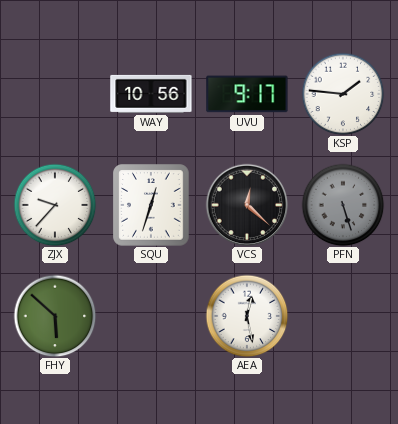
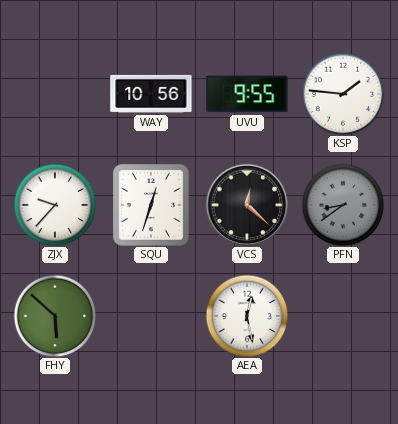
UVU: 9:17 -> 9:55
PFN: 5:27 -> 8:39
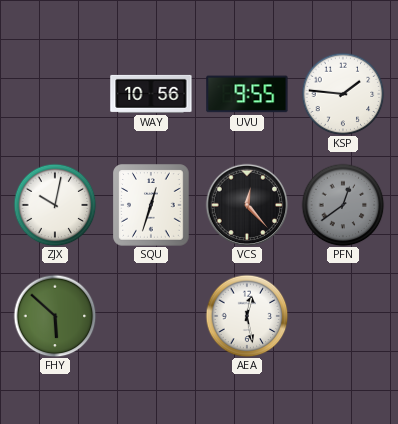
ZJX: 9:37 -> 10:02
VCS: 12:22 -> 12:23
PFN: 8:39 -> 12:39
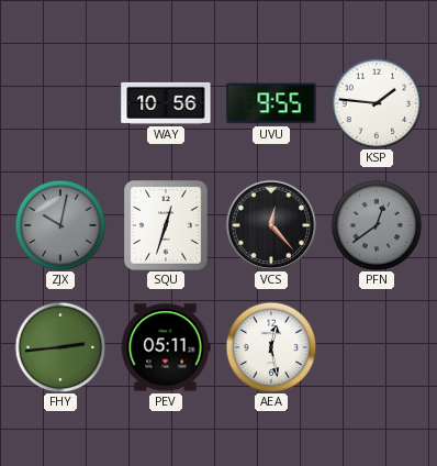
ZJX dial: white -> grey
FHY: 5:52 -> 2:44
PEV: none -> 05:11
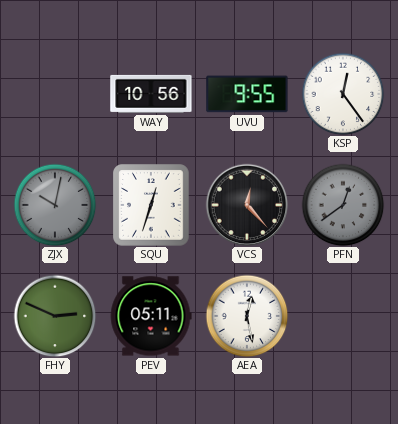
KSP: 1:46 -> 12:24
FHY: 2:44 -> 2:49
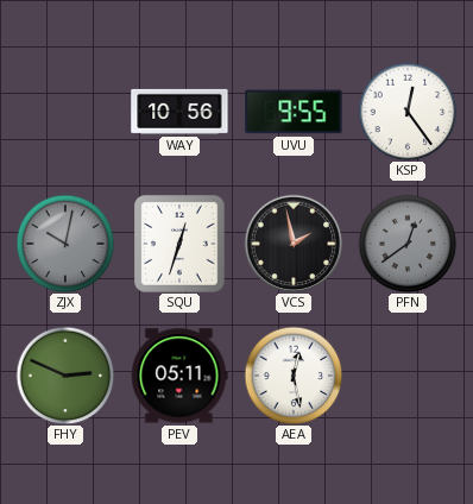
VCS: 12:23 -> 1:58
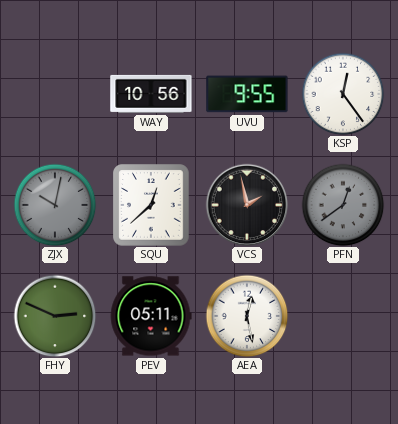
SQU: 12:33 -> 12:38
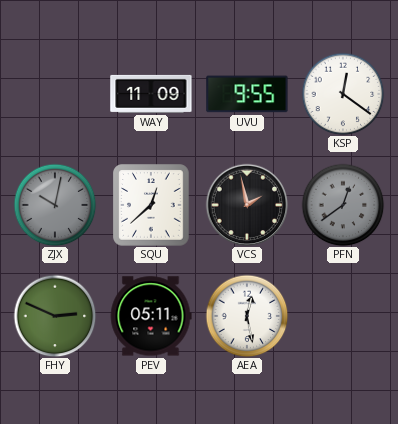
WAY: 10:56 -> 11:09
KSP: 12:24 -> 12:21
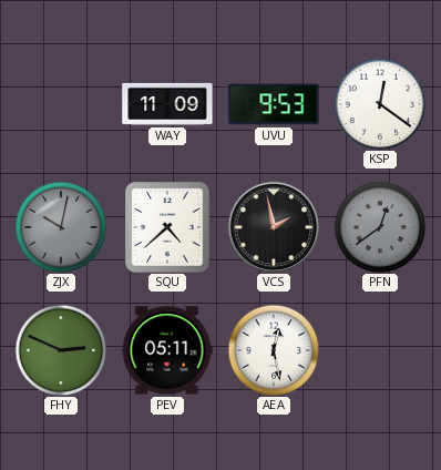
UVU: 9:55 -> 9:53
SQU: 12:38 -> 4:38
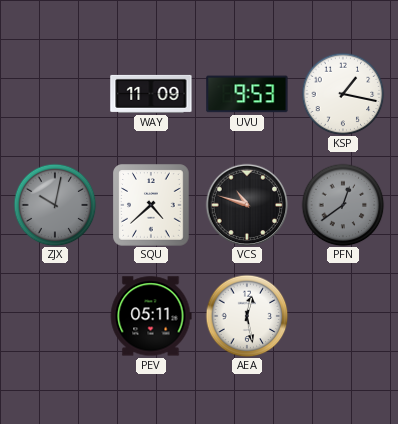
KSP: 12:21 -> 1:17
VCS: 1:58 -> 10:48
FHY: 2:49 -> none
